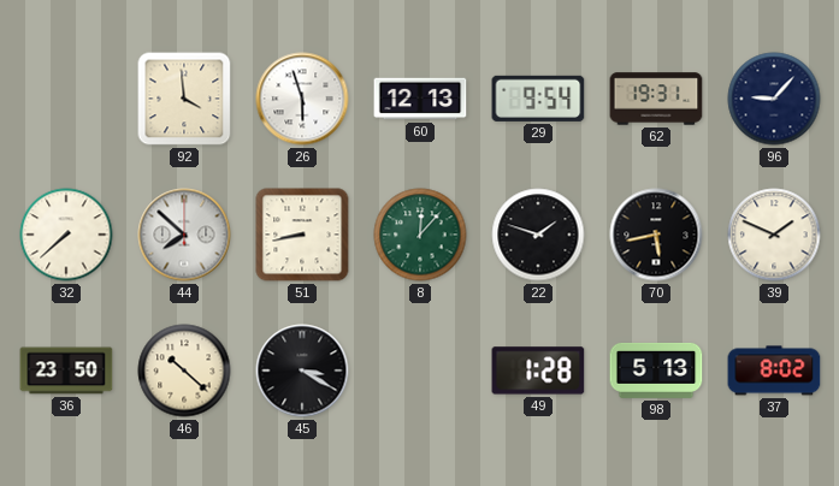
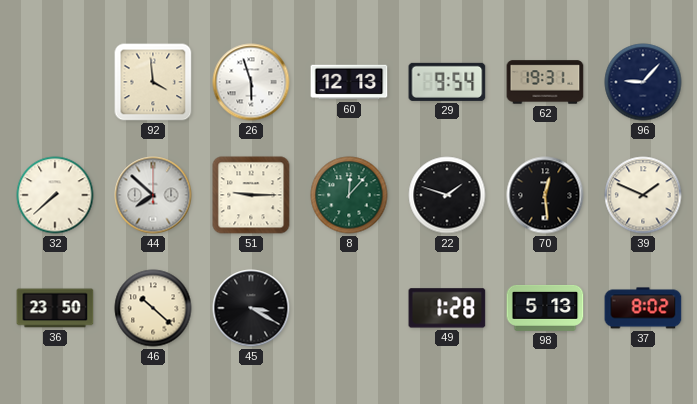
51: 8:43 -> 9:15
70: 5:43 -> 12:29
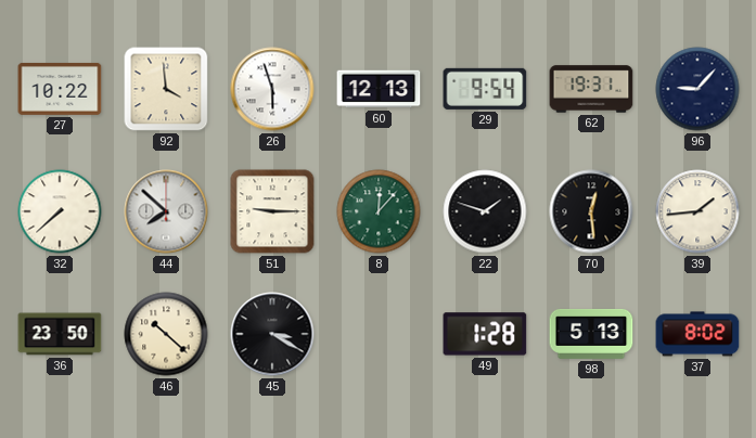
27: none -> 10:22
39: 1:49 -> 1:44
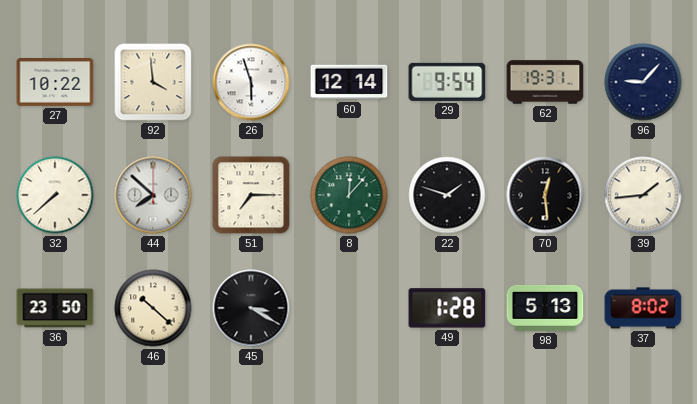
60: 12:13 -> 12:14
51: 9:15 -> 7:15
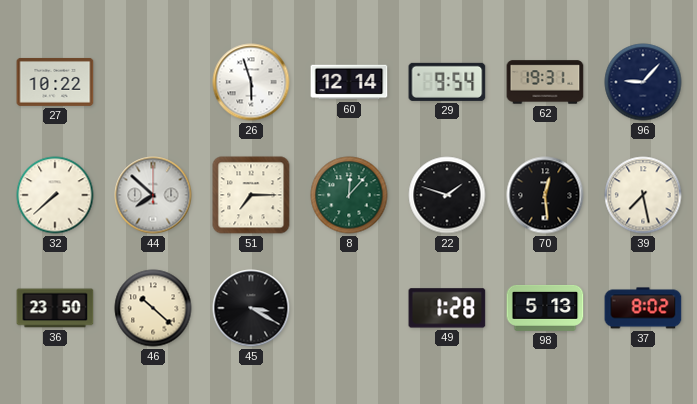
92: 3:59 -> none
39: 1:44 -> 7:28
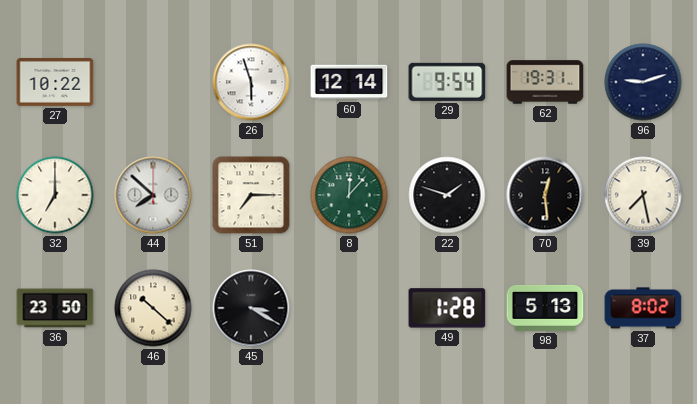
96: 9:07 -> 9:12
32: 7:38 -> 7:00
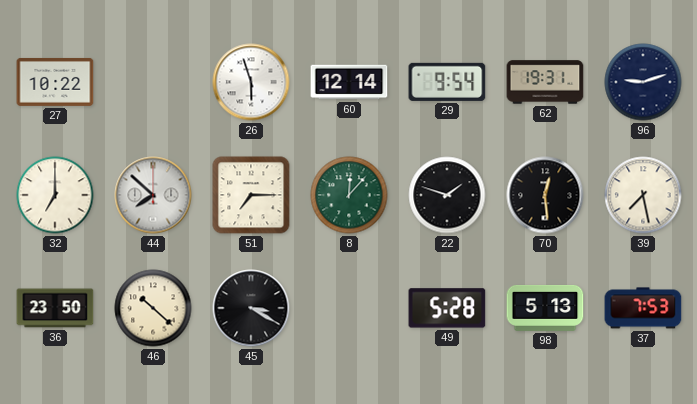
49: 1:28 -> 5:28
37: 8:02 -> 7:53
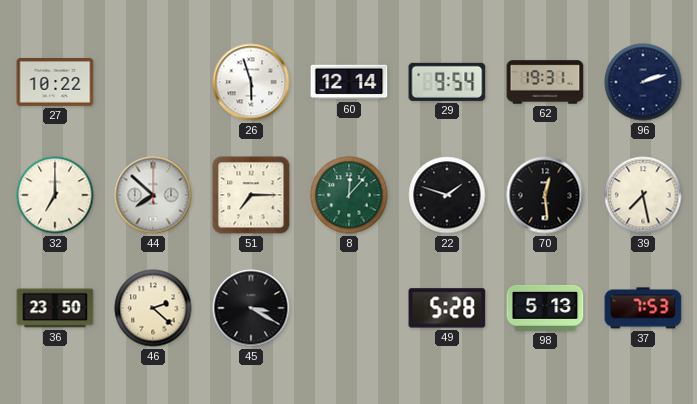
96: 9:12 -> 2:12
46: 10:22 -> 2:22
